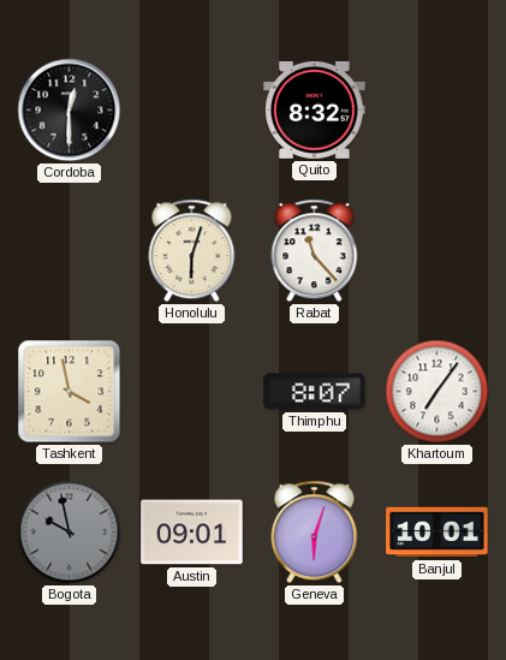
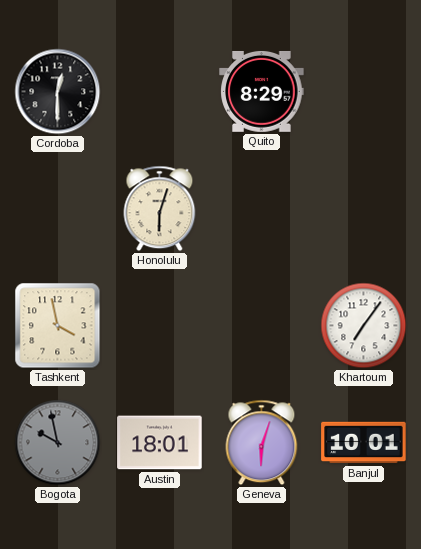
Quito: 8:32 -> 8:29
Rabat: 11:23 -> none
Thimphu: 8:07 -> none
Austin: 09:01 -> 18:01
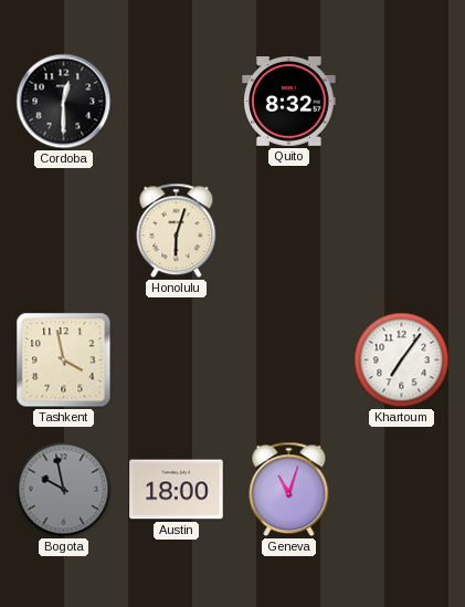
Quito: 8:29 -> 8:32
Austin: 18:01 -> 18:00
Geneva: 6:03 -> 11:03
Banjul: 10:01 -> none
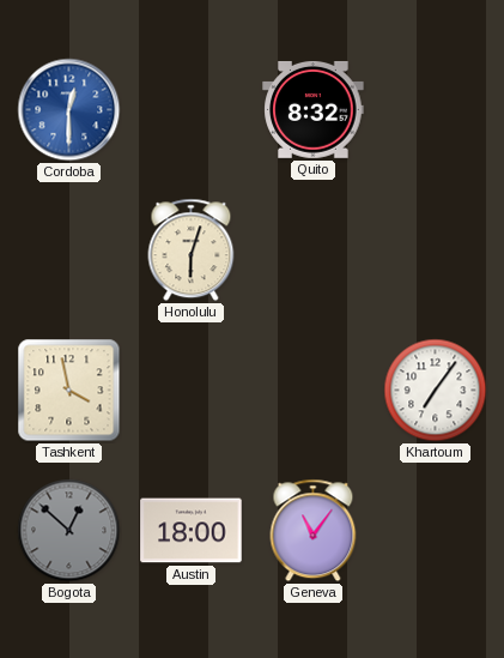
Cordoba dial: black -> blue
Bogota: 9:58 -> 12:52
Geneva: 11:03 -> 11:06
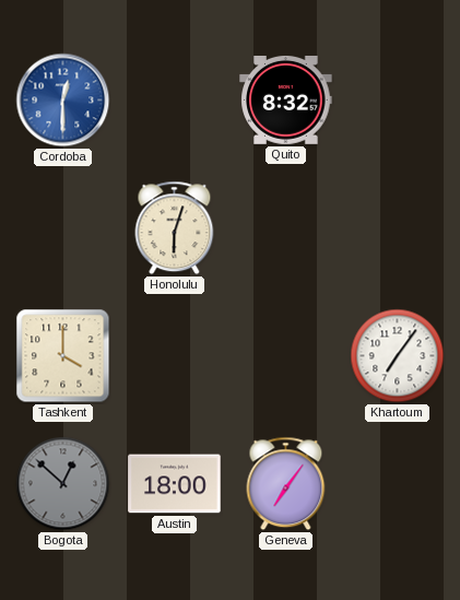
Tashkent: 3:58 -> 4:00
Geneva: 11:06 -> 7:06
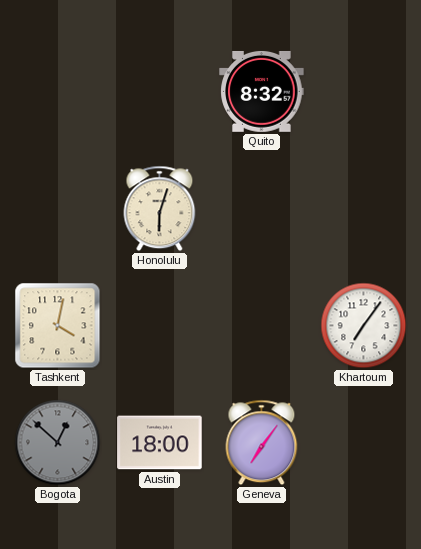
Cordoba: 12:30 -> none
Tashkent: 4:00 -> 4:02
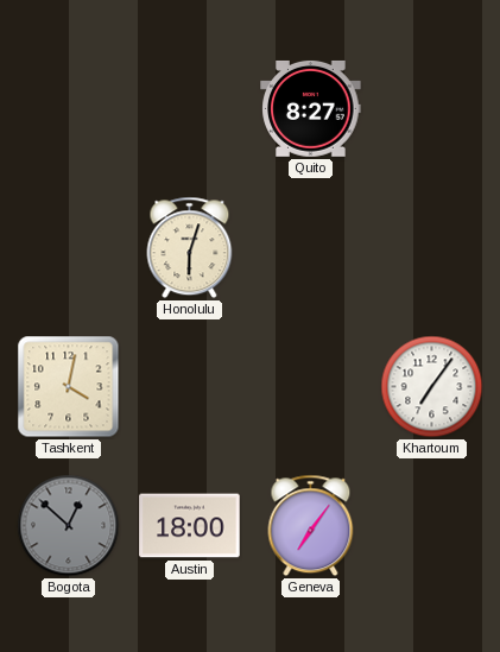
Quito: 8:32 -> 8:27
